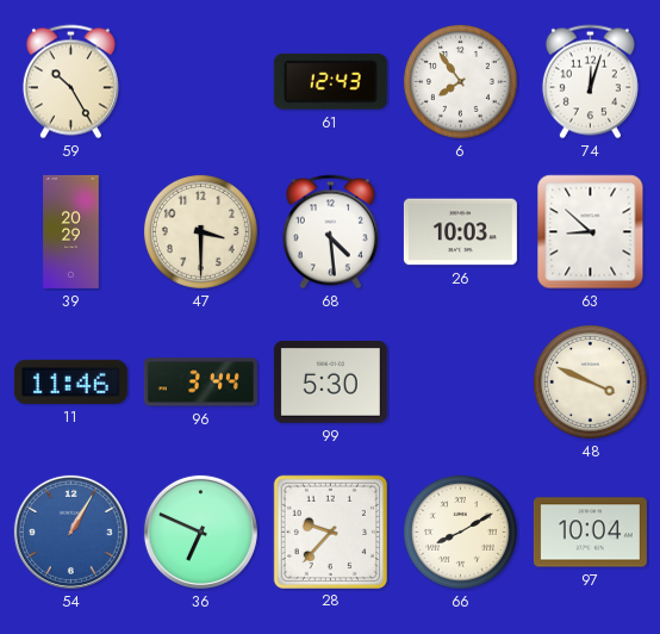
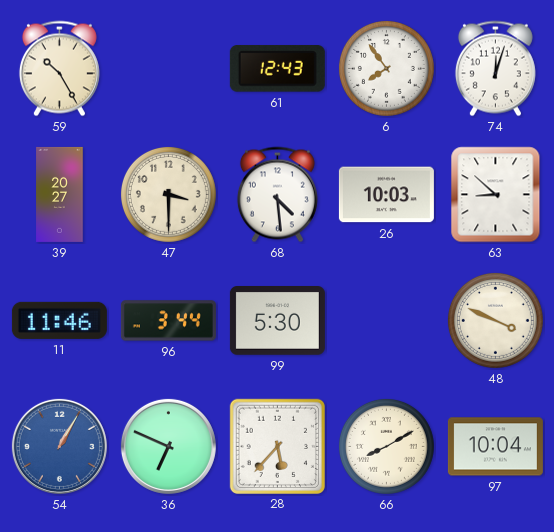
39: 20:29 -> 20:27
28: 9:37 -> 5:37
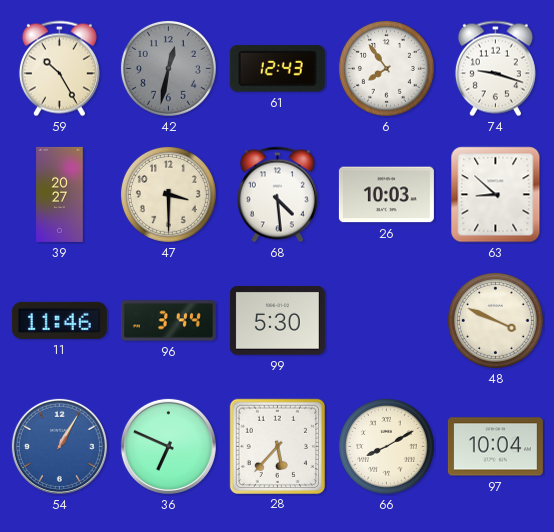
42: none -> 12:32
74: 12:03 -> 9:18
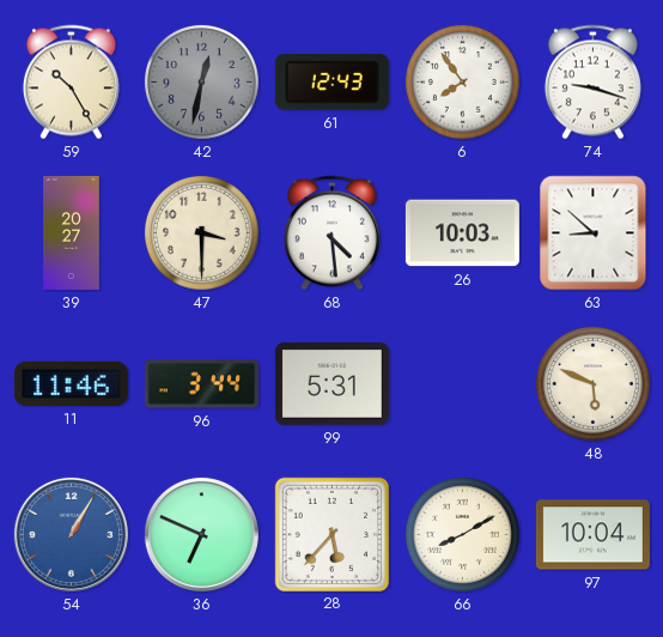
99: 5:30 -> 5:31
48: 3:49 -> 5:49
